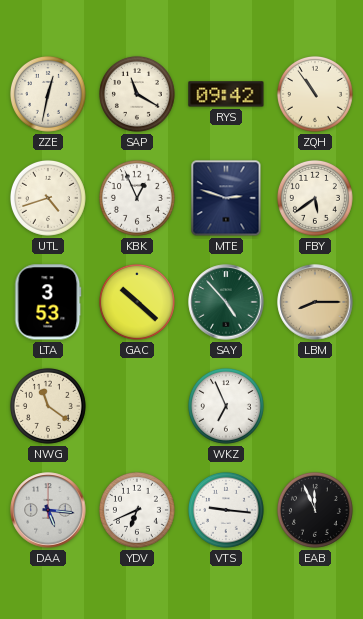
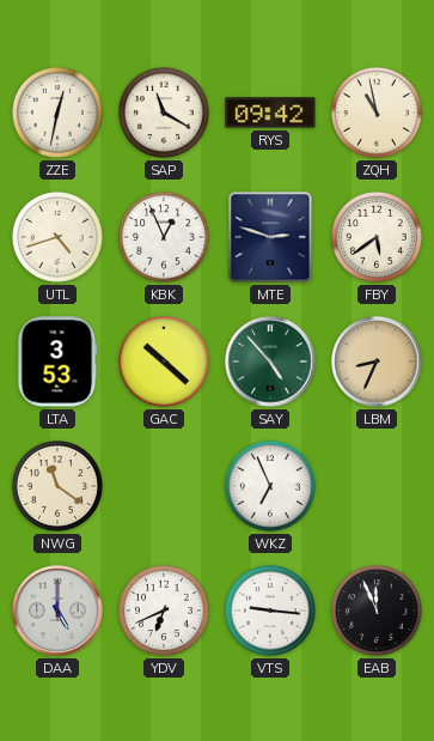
ZQH: 10:54 -> 10:58
LBM: 8:15 -> 8:34
DAA: 5:16 -> 5:00
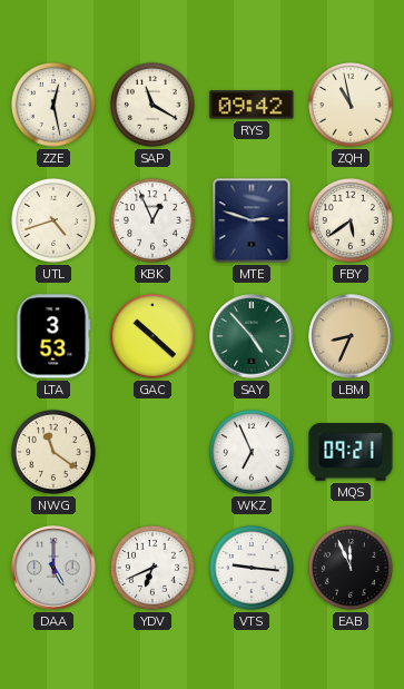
ZZE: 12:32 -> 12:28
MQS: none -> 09:21
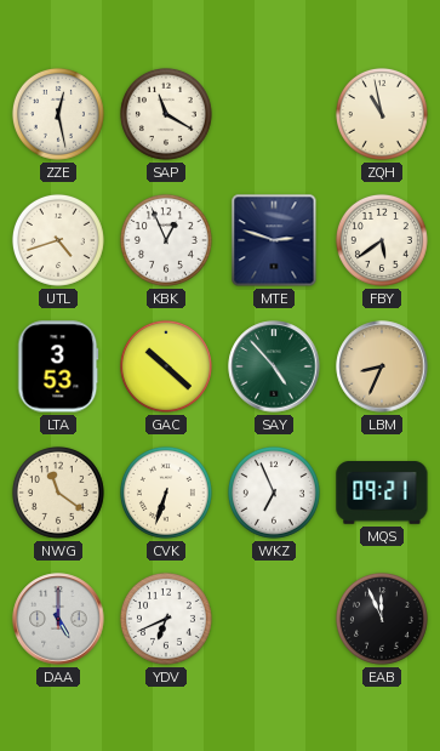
RYS: 09:42 -> none
CVK: none -> 6:33
VTS: 9:16 -> none
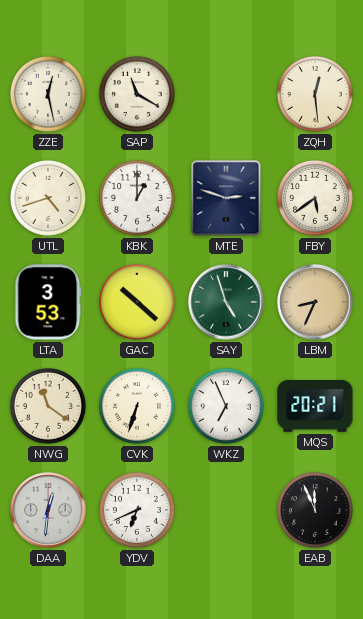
ZQH: 10:58 -> 12:29
KBK: 12:56 -> 1:00
SAY: 4:53 -> 4:57
MQS: 09:21 -> 20:21
DAA: 5:00 -> 12:31
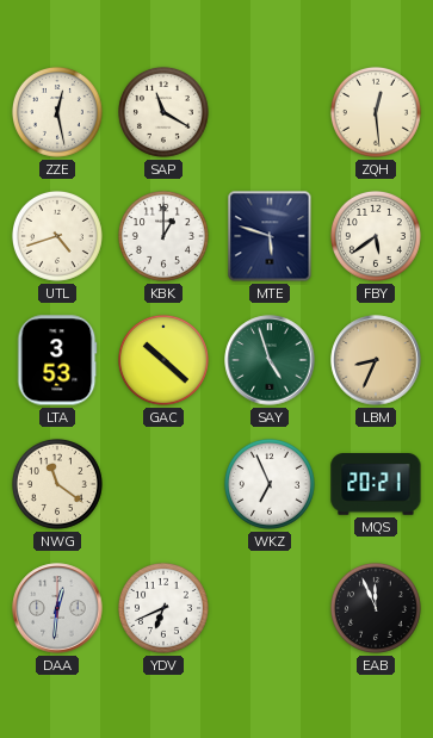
MTE: 2:48 -> 5:48
CVK: 6:33 -> none
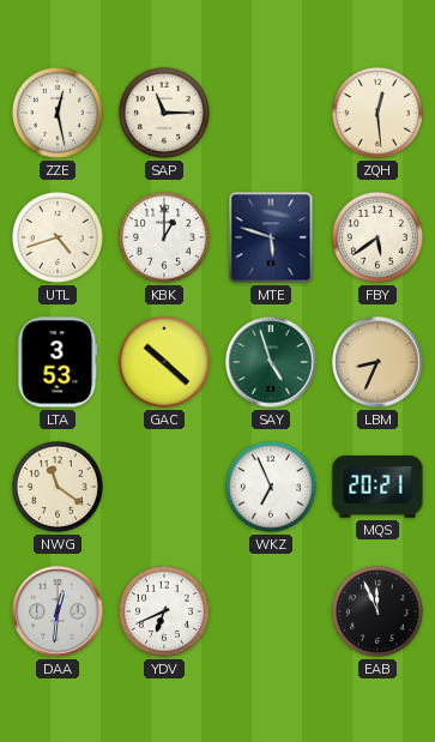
SAP: 11:20 -> 11:15
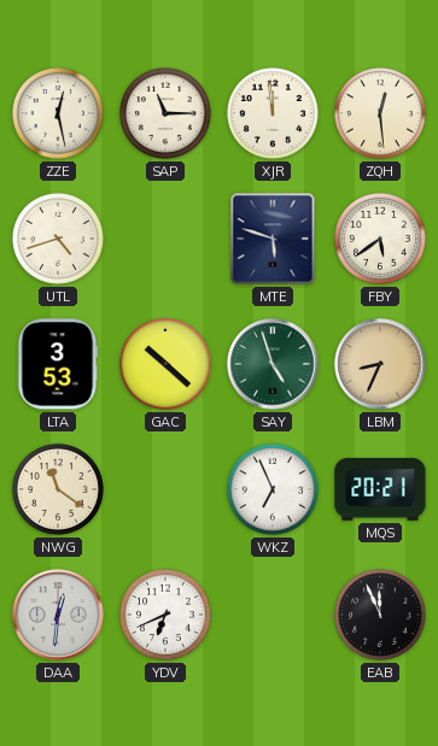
XJR: none -> 11:59
KBK: 1:00 -> none
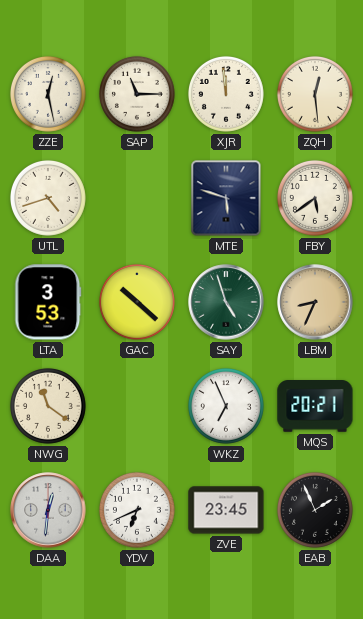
ZVE: none -> 23:45
EAB: 11:56 -> 1:56
